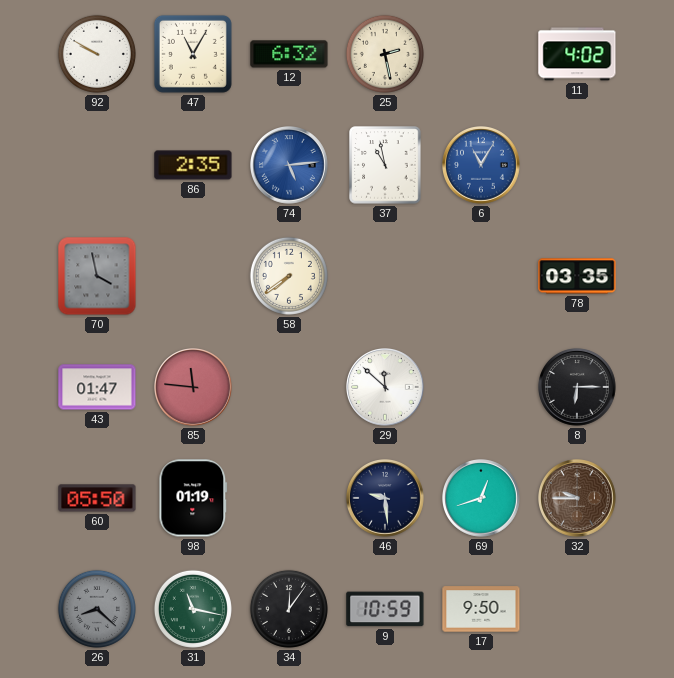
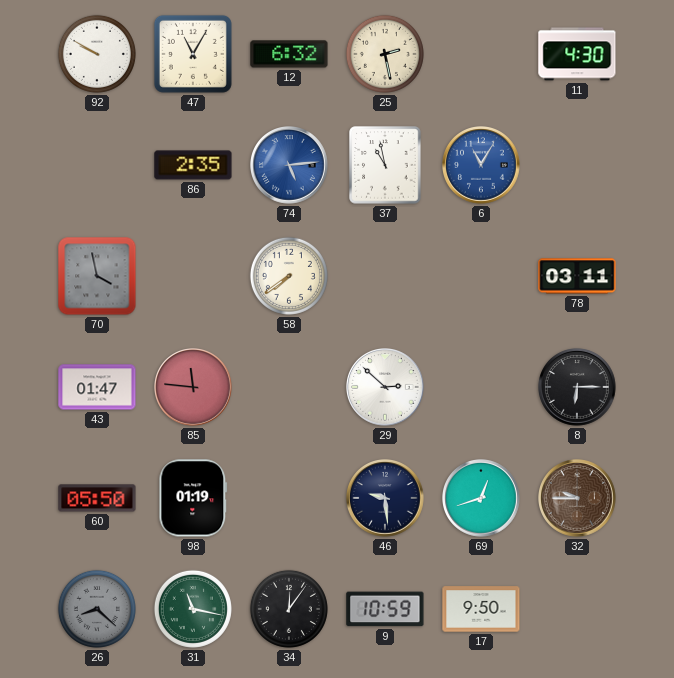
11: 4:02 -> 4:30
78: 03:35 -> 03:11
29: 11:52 -> 2:52
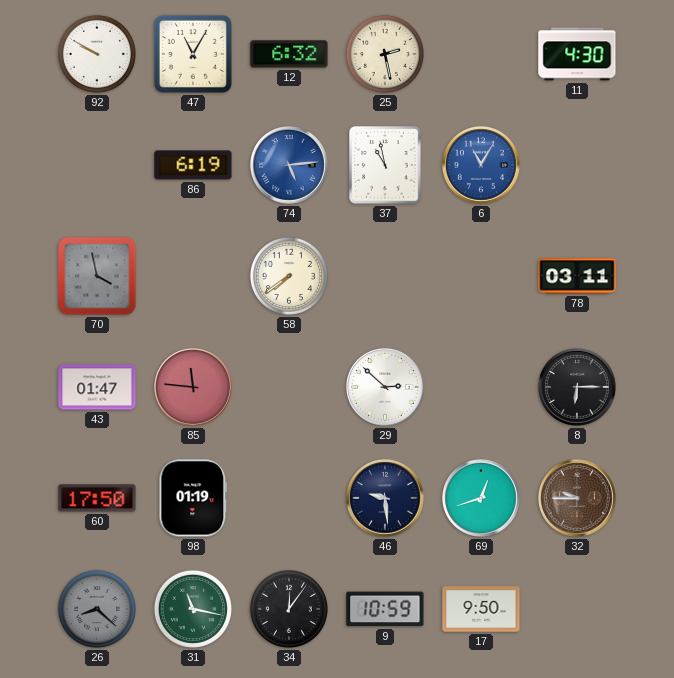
86: 2:35 -> 6:19
60: 05:50 -> 17:50
